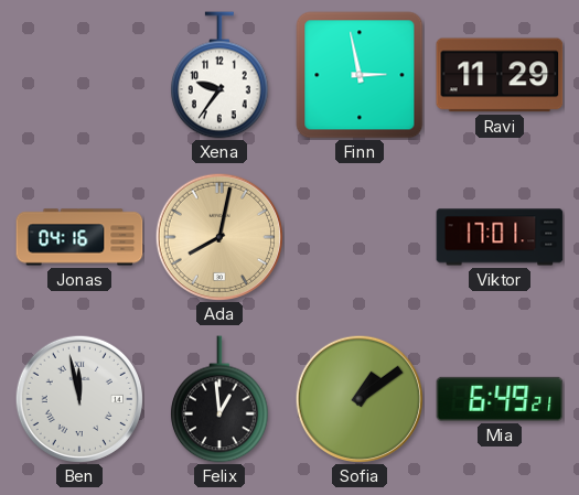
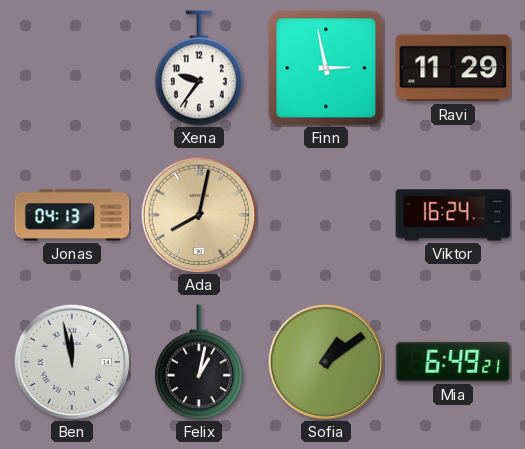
Jonas: 04:16 -> 04:13
Viktor: 17:01 -> 16:24
Felix: 12:59 -> 1:02
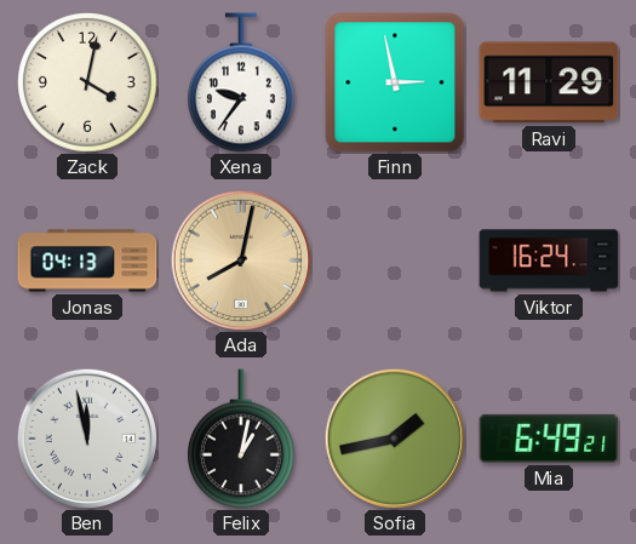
Zack: none -> 4:02
Sofia: 1:09 -> 1:43
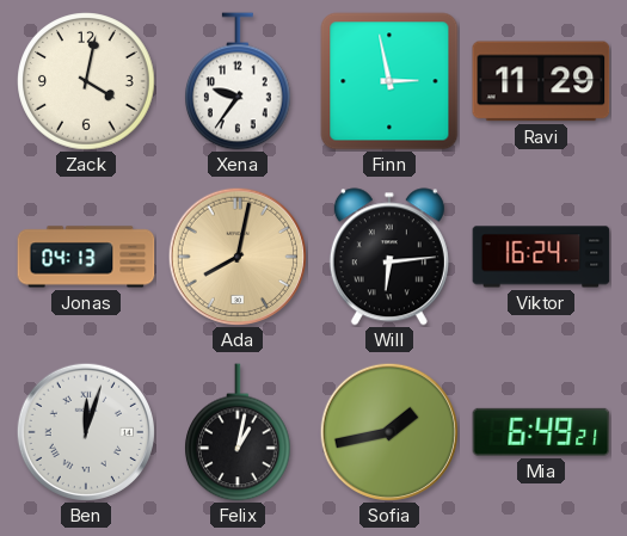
Will: none -> 6:14
Ben: 11:58 -> 12:03
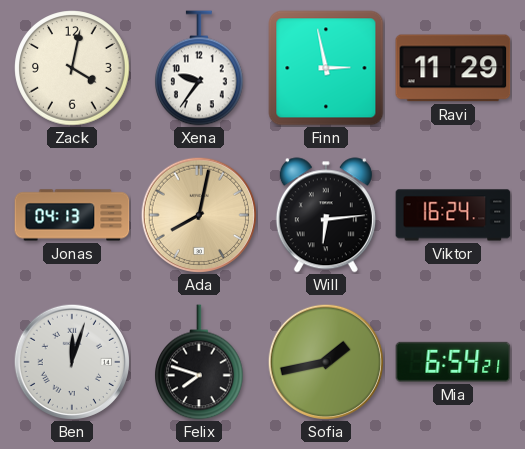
Felix: 1:02 -> 7:48
Mia: 6:49 -> 6:54
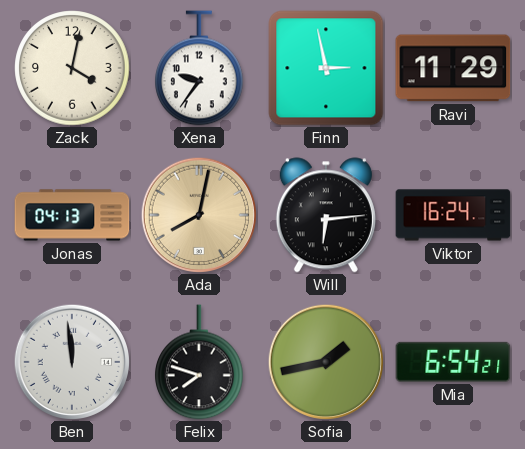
Ben: 12:03 -> 11:59
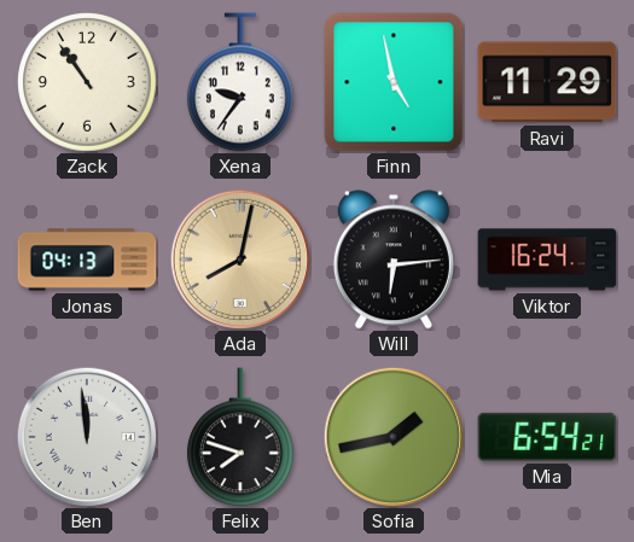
Zack: 4:02 -> 10:54
Finn: 2:58 -> 4:58
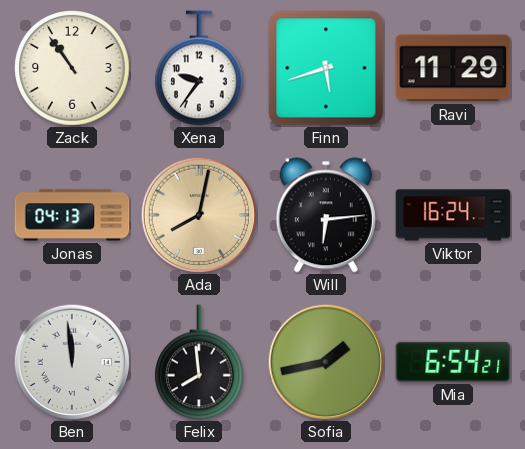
Finn: 4:58 -> 5:42
Felix: 7:48 -> 7:59
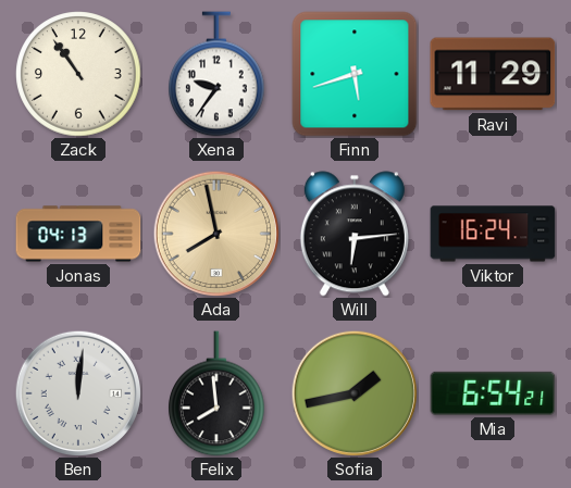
Ada: 8:02 -> 7:58
Ben: 11:59 -> 12:01
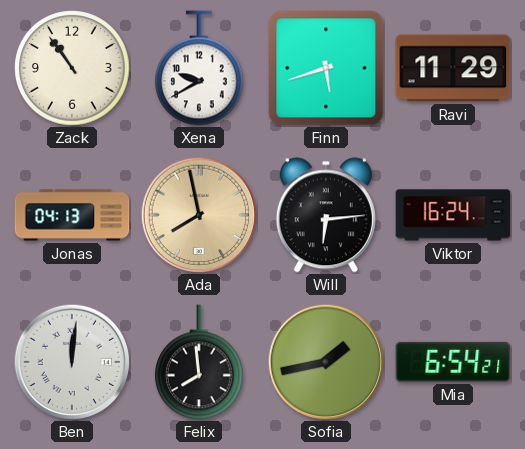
Xena: 9:36 -> 9:40
